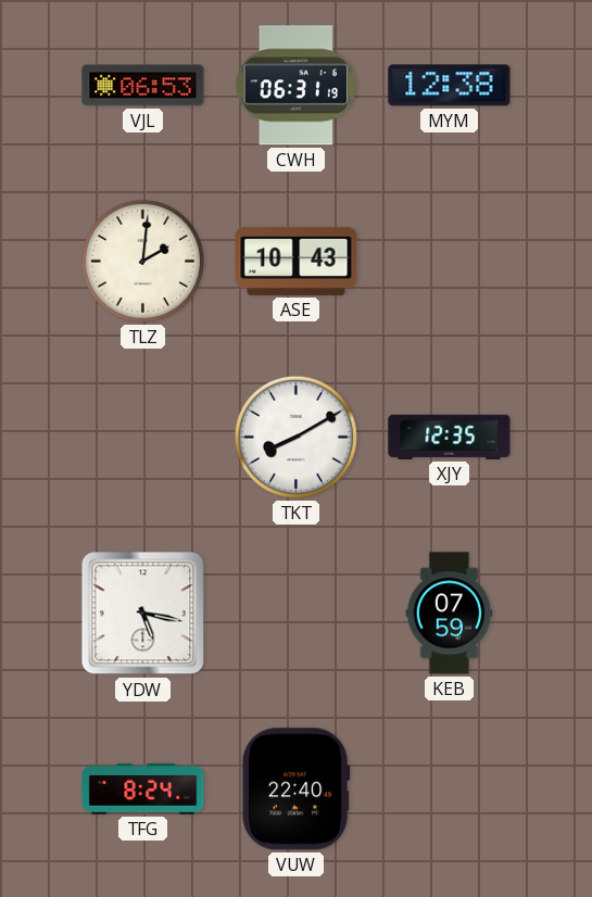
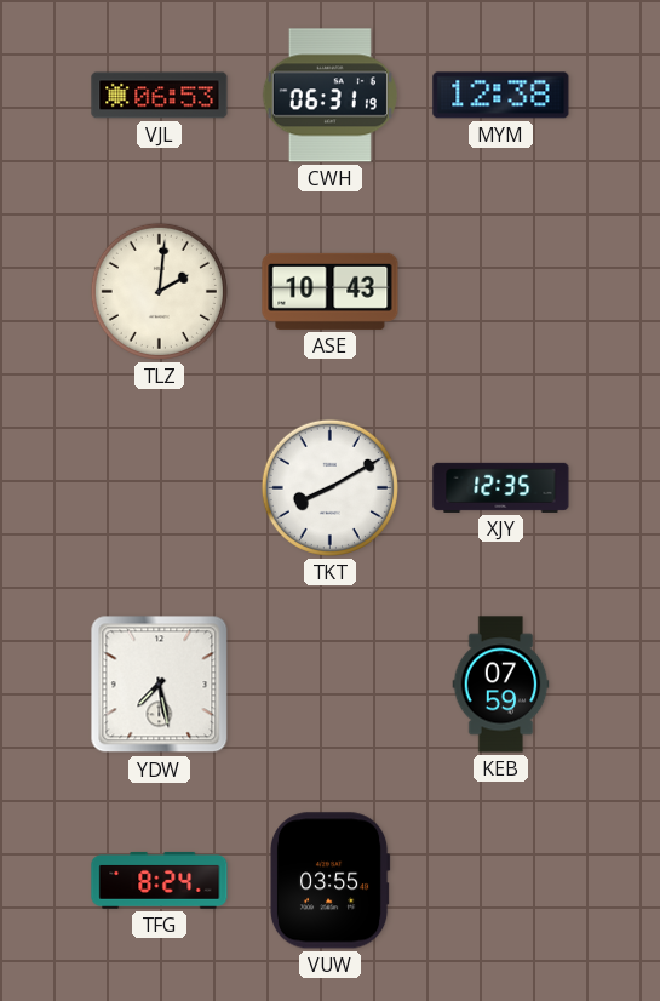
YDW: 5:17 -> 7:28
VUW: 22:40 -> 03:55
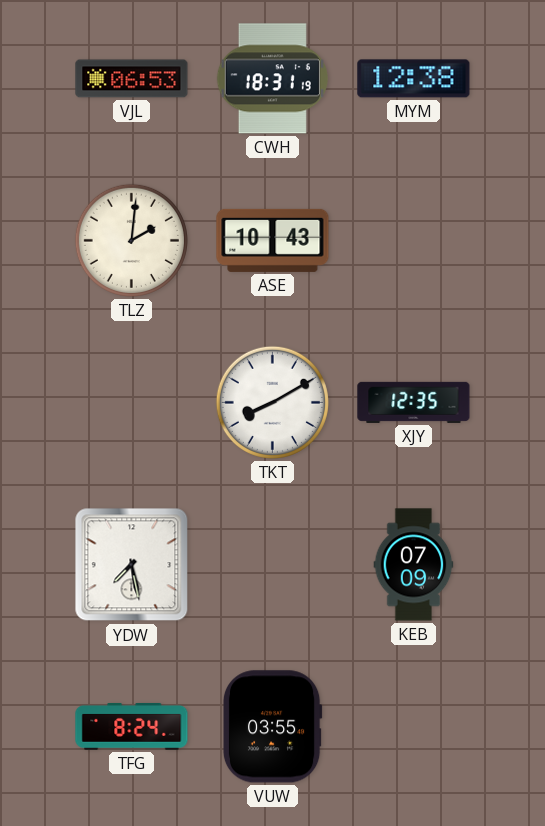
CWH: 06:31 -> 18:31
KEB: 07:59 -> 07:09
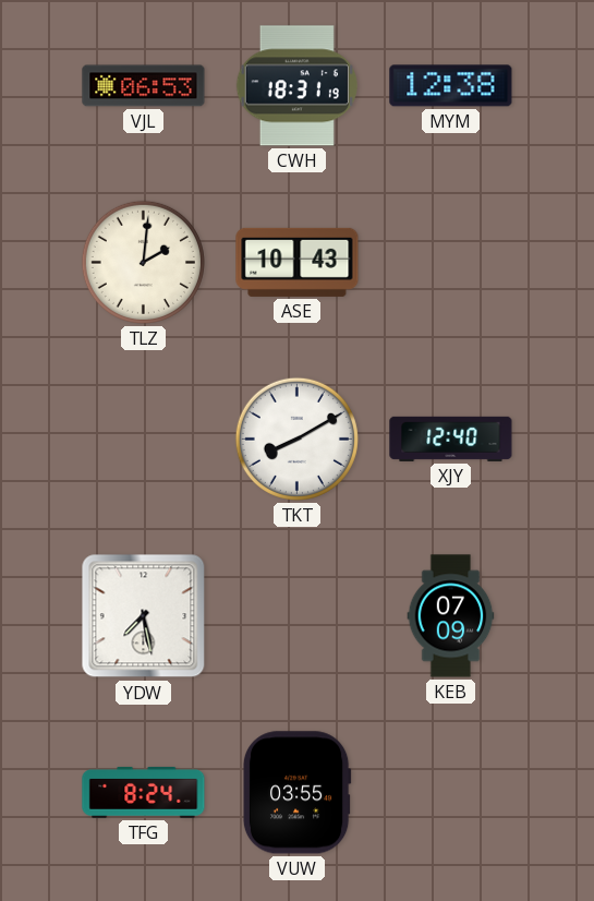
XJY: 12:35 -> 12:40
